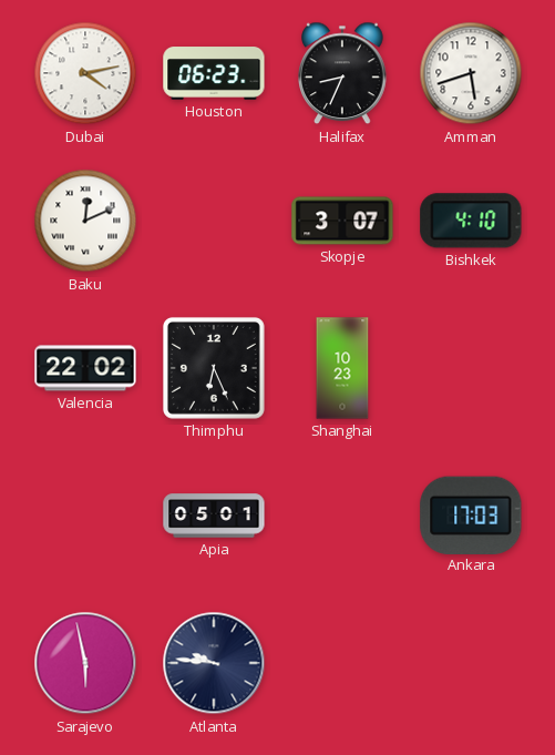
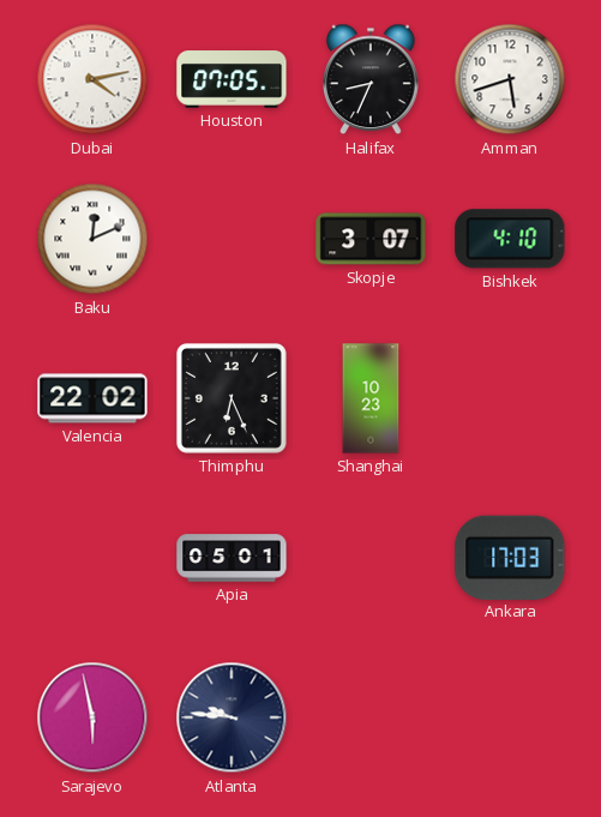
Houston: 06:23 -> 07:05
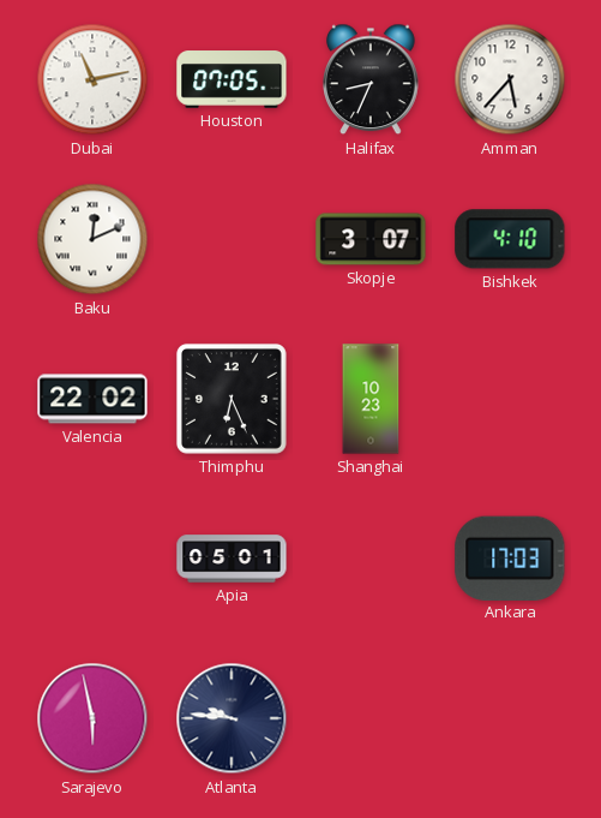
Dubai: 4:13 -> 11:13
Amman: 5:42 -> 5:37
